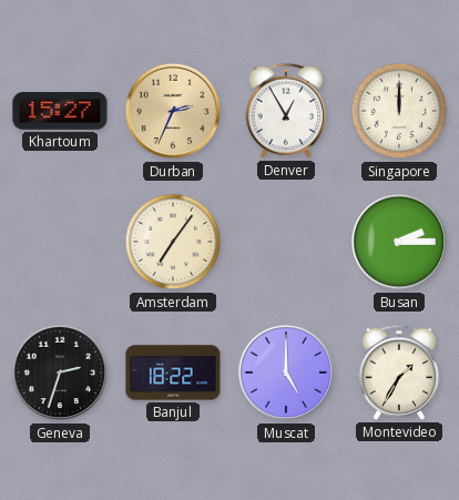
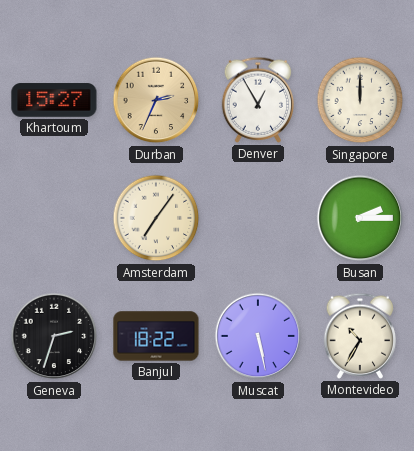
Muscat: 5:00 -> 5:28
Montevideo: 1:35 -> 10:35
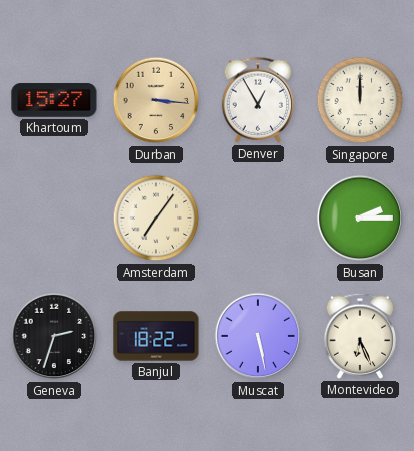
Durban: 2:34 -> 3:16
Montevideo: 10:35 -> 6:26
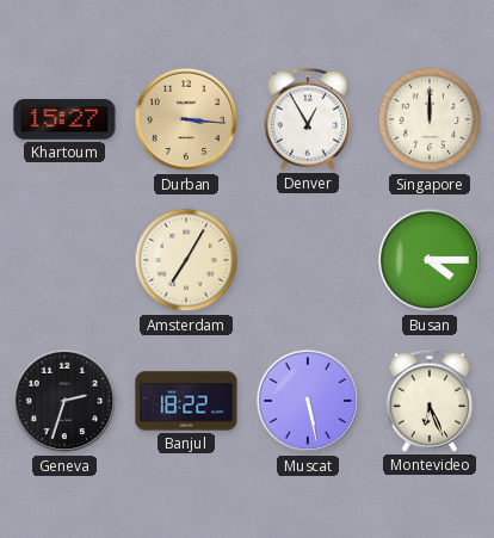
Amsterdam: 7:06 -> 7:05
Busan: 2:15 -> 4:15
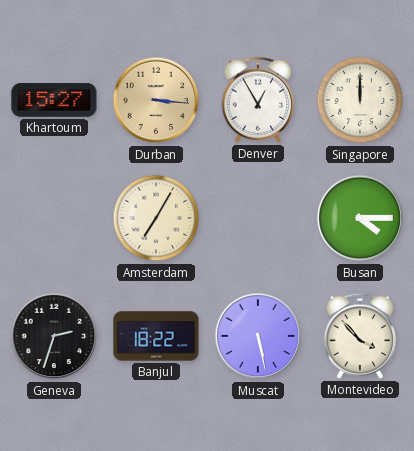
Montevideo: 6:26 -> 3:53
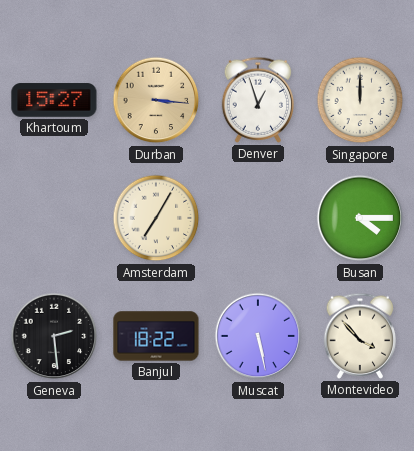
Denver: 12:55 -> 12:57
Geneva: 2:33 -> 2:29
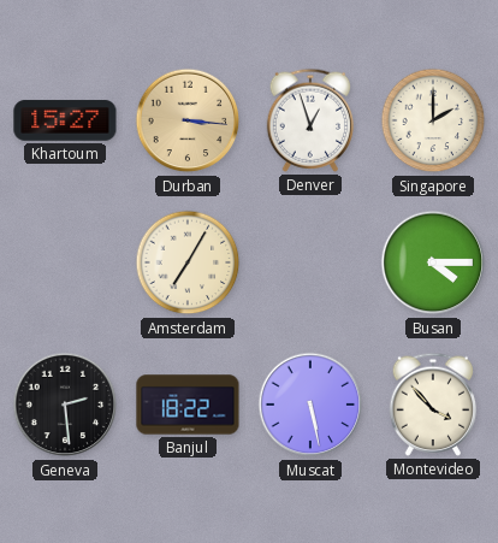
Singapore: 12:00 -> 2:00
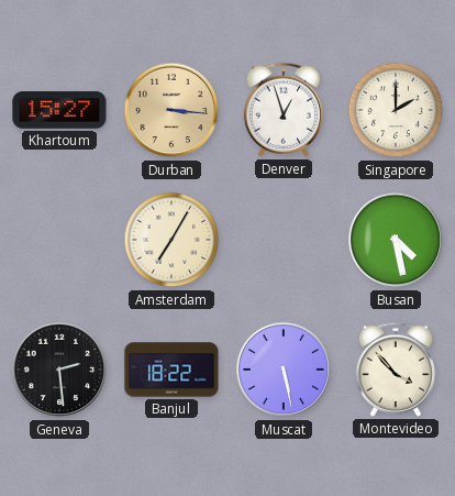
Busan: 4:15 -> 4:28
